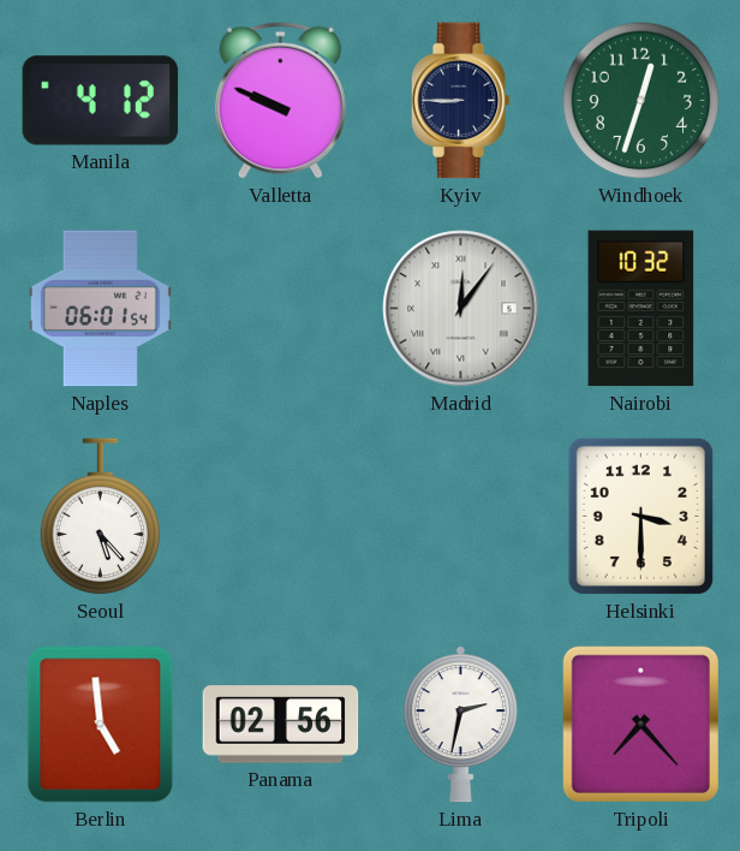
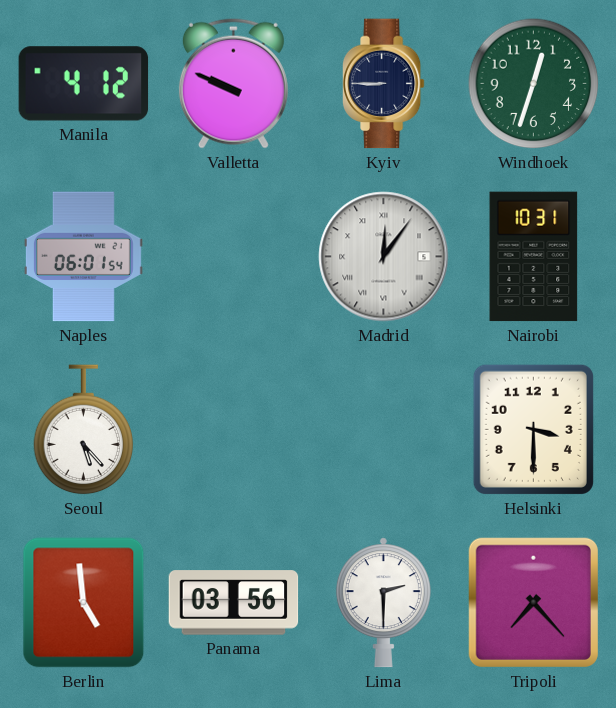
Nairobi: 10:32 -> 10:31
Panama: 02:56 -> 03:56
Lima: 2:32 -> 2:30
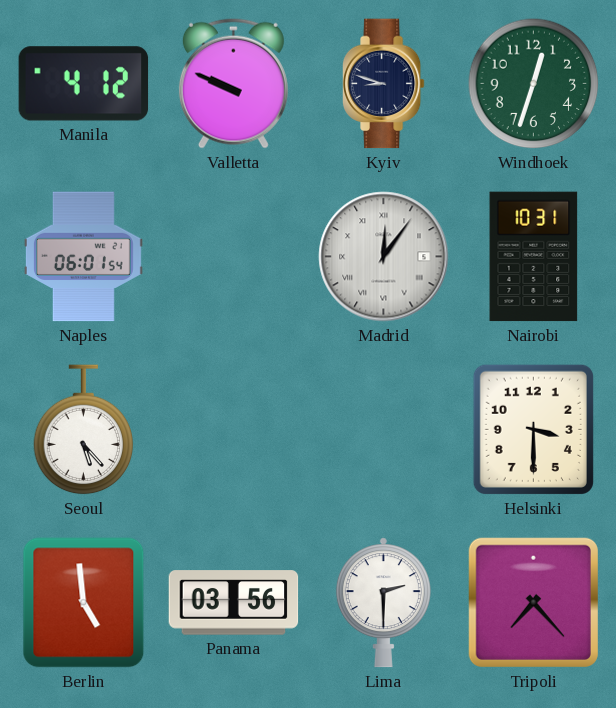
Kyiv: 8:45 -> 8:48
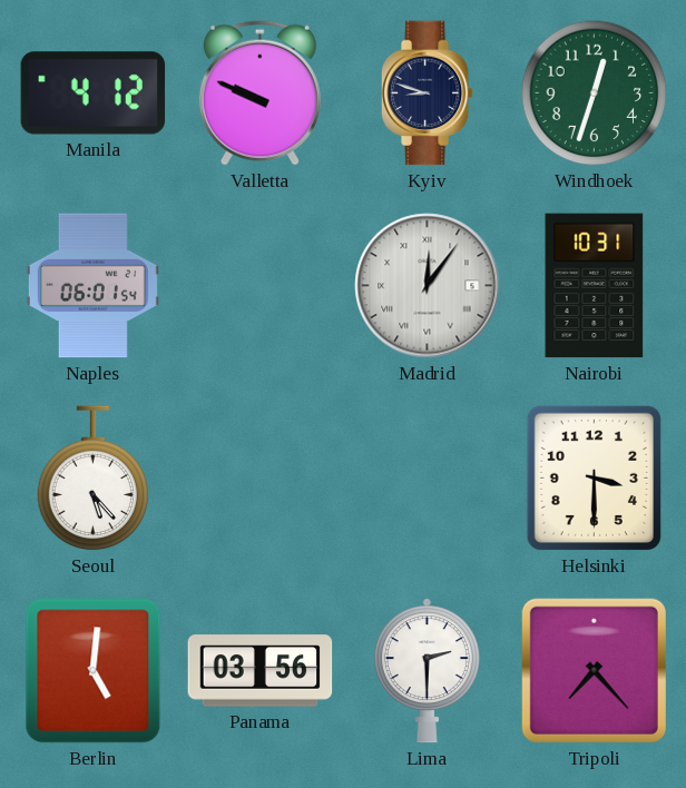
Berlin: 4:59 -> 5:01
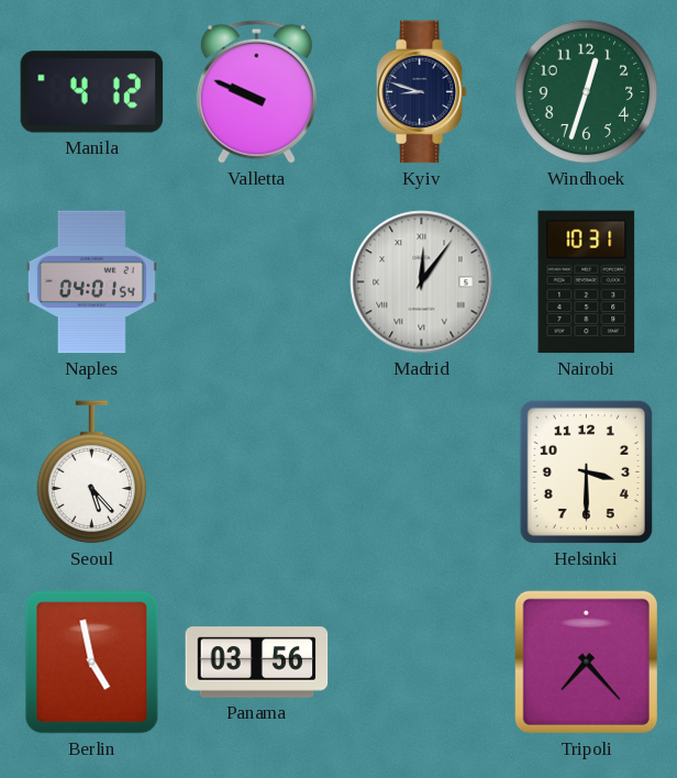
Naples: 06:01 -> 04:01
Berlin: 5:01 -> 4:58
Lima: 2:30 -> none
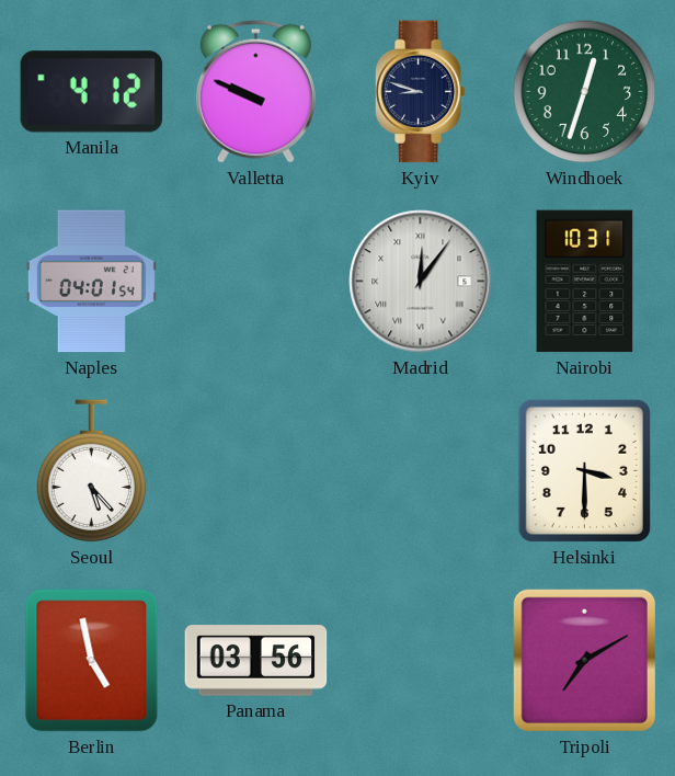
Tripoli: 7:23 -> 7:10
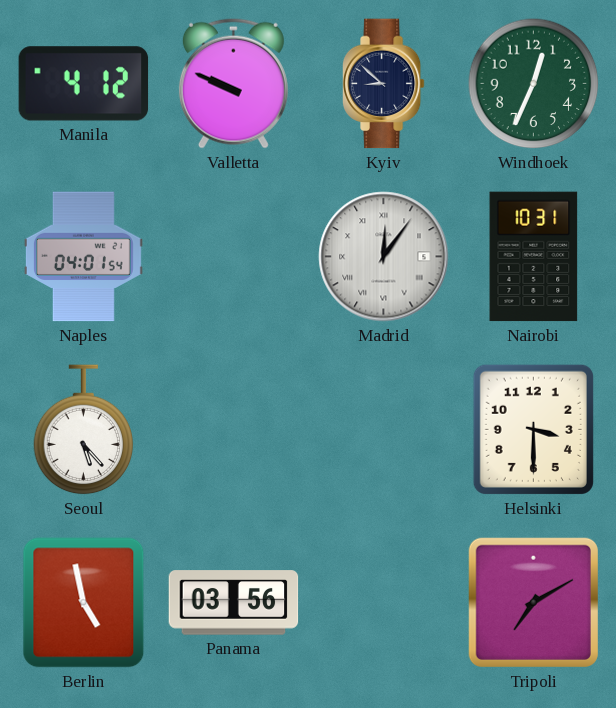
Kyiv: 8:48 -> 8:52
Windhoek: 12:33 -> 12:34
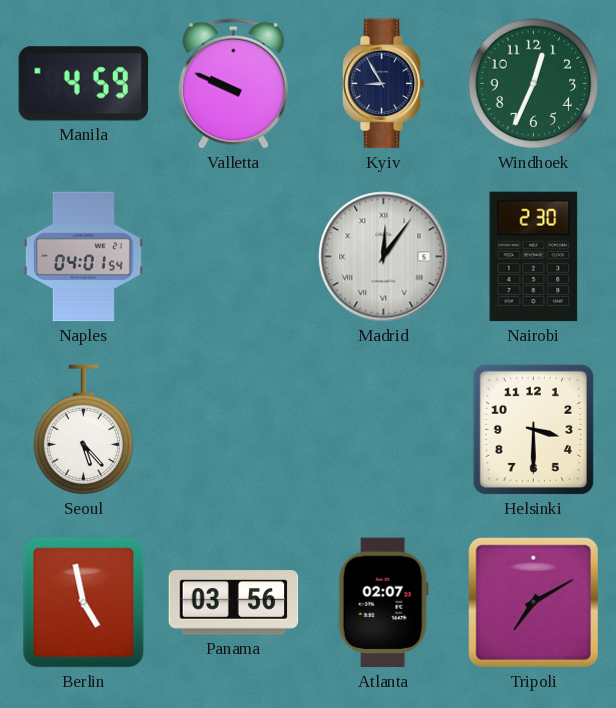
Manila: 4:12 -> 4:59
Kyiv: 8:52 -> 8:55
Nairobi: 10:31 -> 2:30
Atlanta: none -> 02:07
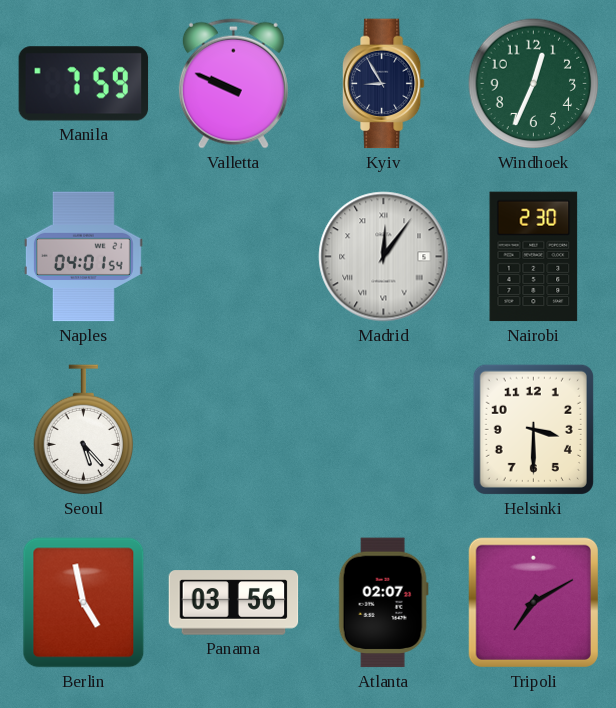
Manila: 4:59 -> 7:59
